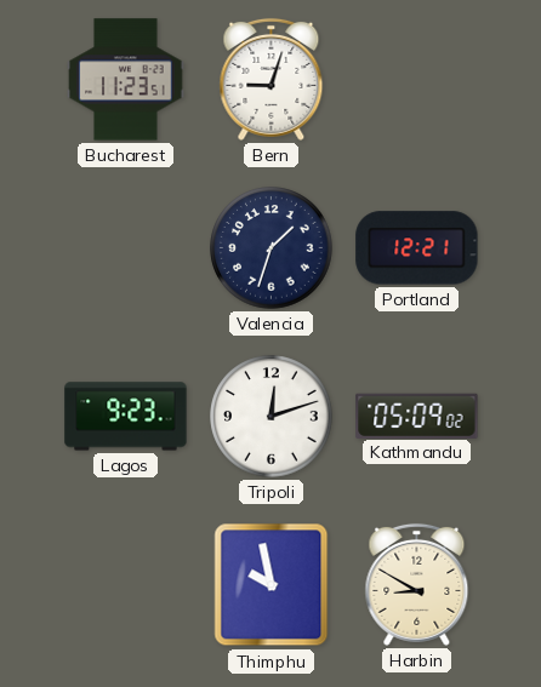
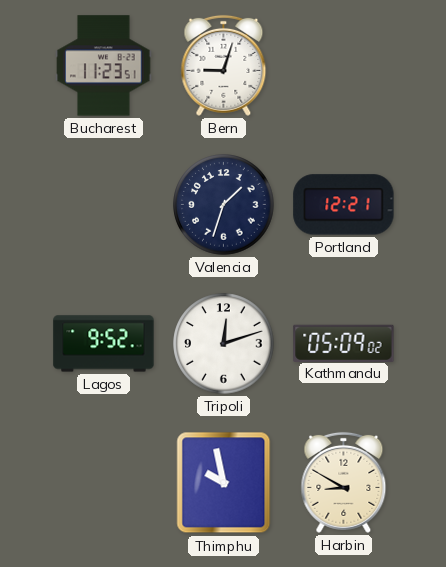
Lagos: 9:23 -> 9:52
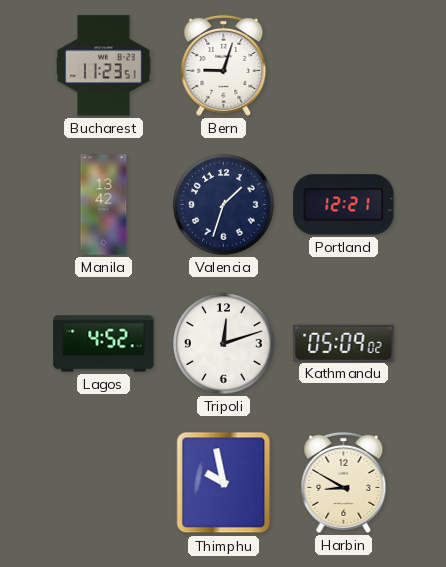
Manila: none -> 13:42
Lagos: 9:52 -> 4:52
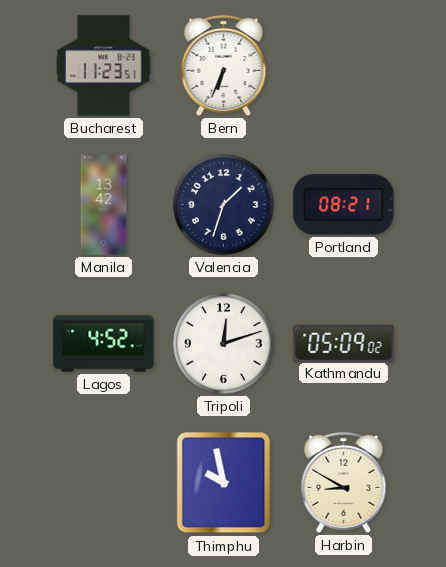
Bern: 9:03 -> 6:34
Portland: 12:21 -> 08:21
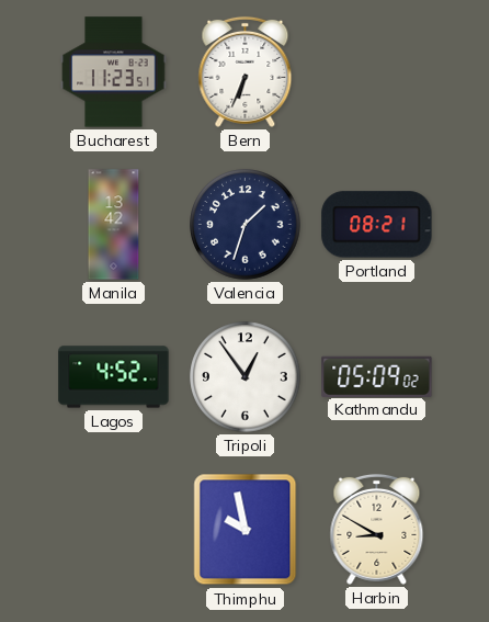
Tripoli: 12:12 -> 12:54
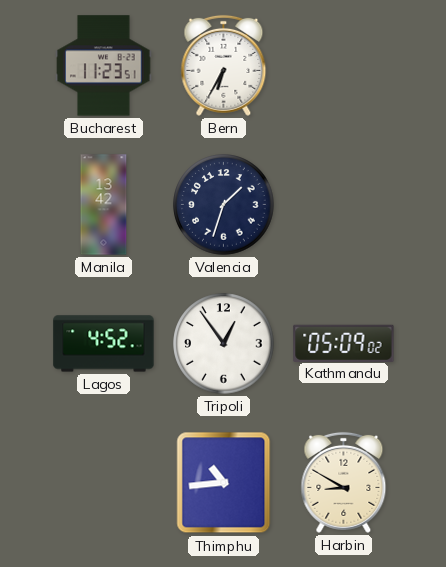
Bern: 6:34 -> 6:35
Portland: 08:21 -> none
Thimphu: 9:58 -> 10:44
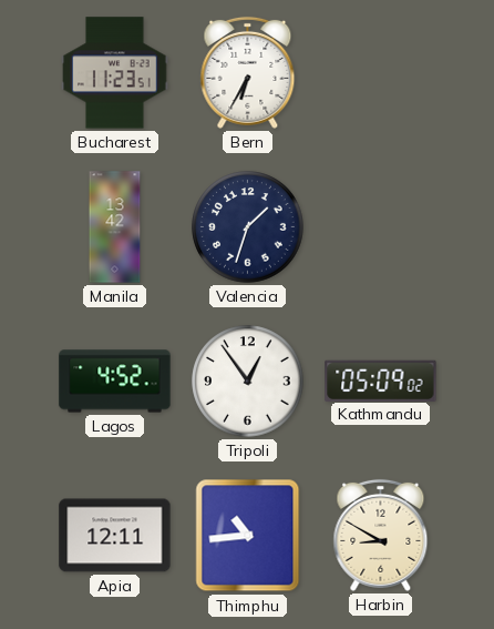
Apia: none -> 12:11
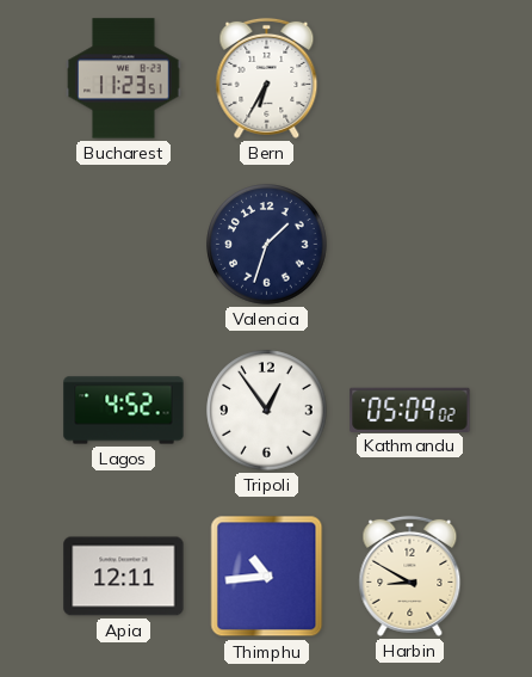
Manila: 13:42 -> none
